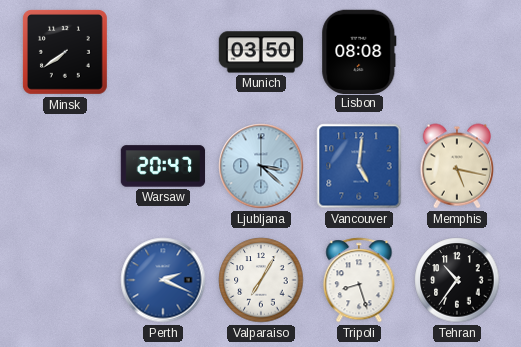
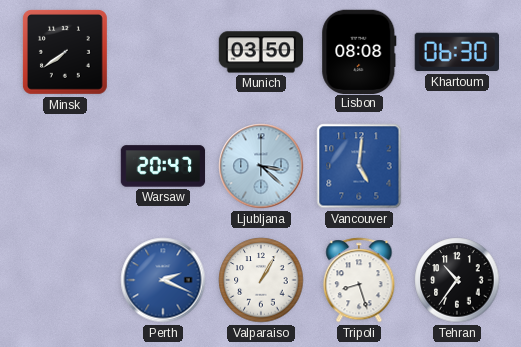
Khartoum: none -> 06:30
Memphis: 5:17 -> none
Valparaiso: 7:05 -> 1:05
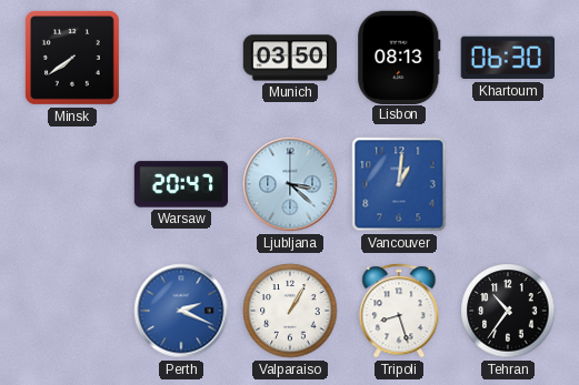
Lisbon: 08:08 -> 08:13
Vancouver: 5:01 -> 1:01
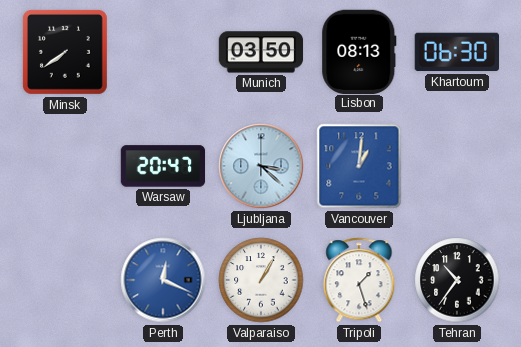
Perth: 2:19 -> 12:19
Tripoli: 8:27 -> 1:27
